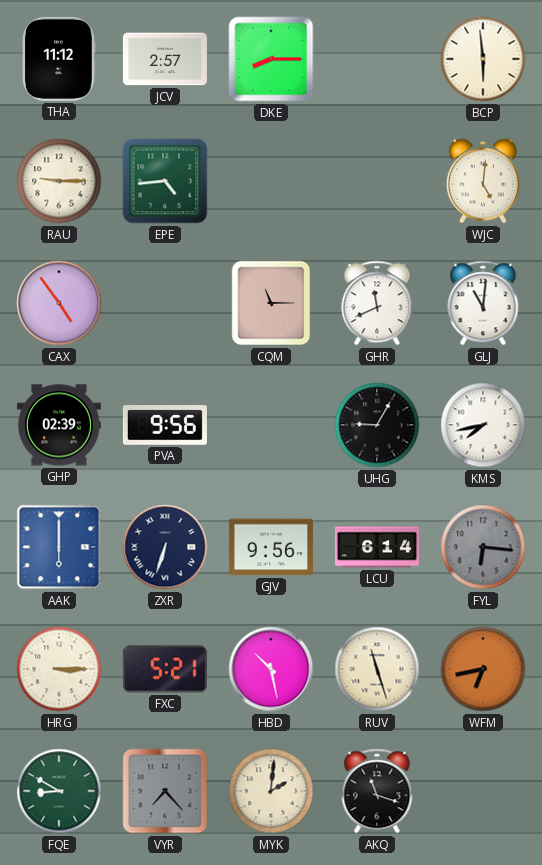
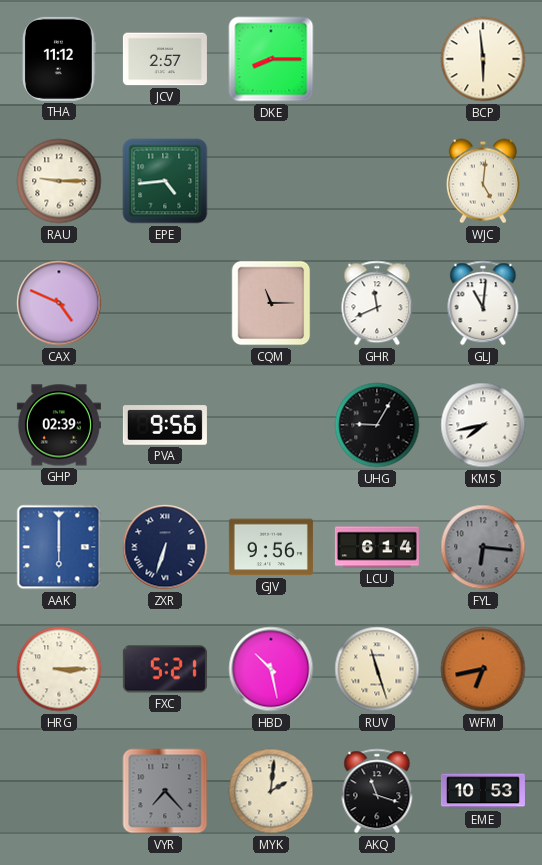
CAX: 4:54 -> 4:49
FQE: 8:50 -> none
EME: none -> 10:53
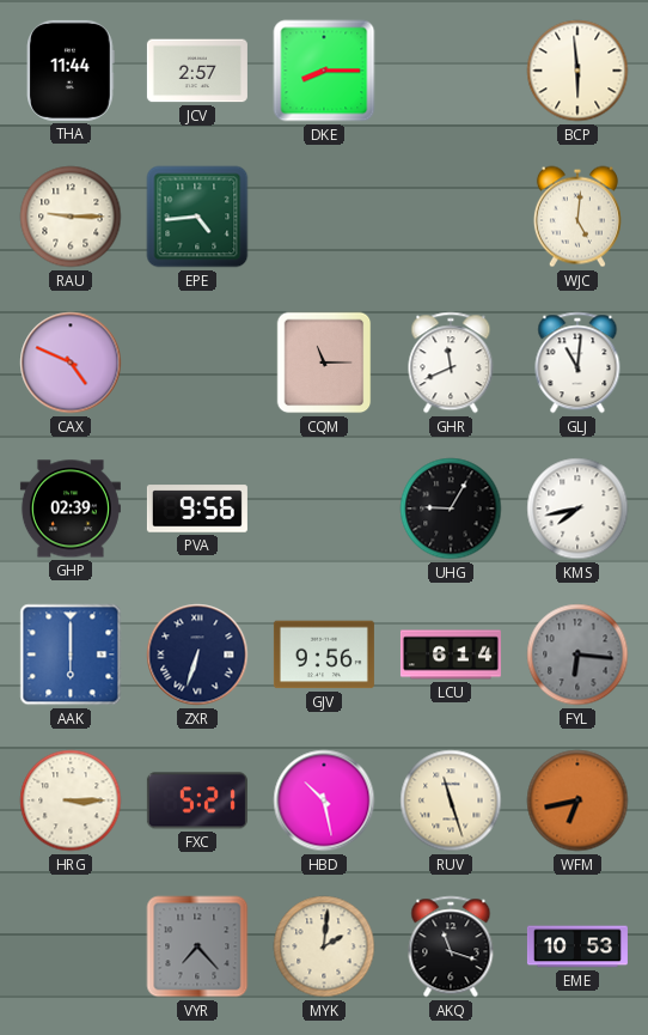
THA: 11:12 -> 11:44
